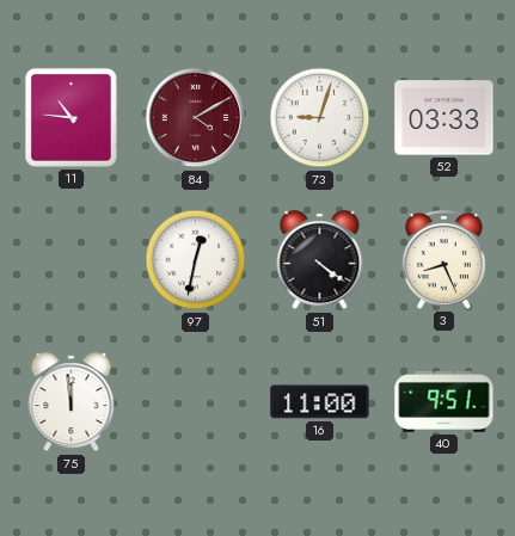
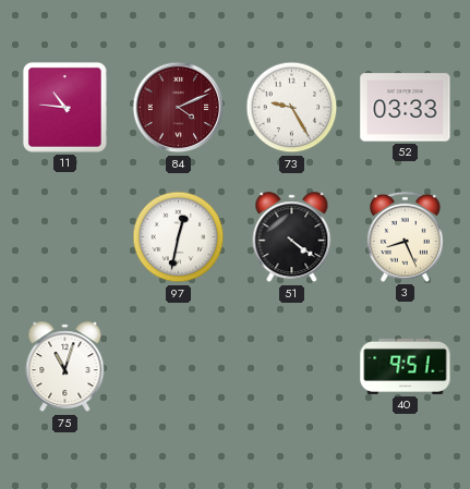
84: 4:10 -> 4:11
73: 9:03 -> 9:25
75: 11:59 -> 11:03
16: 11:00 -> none
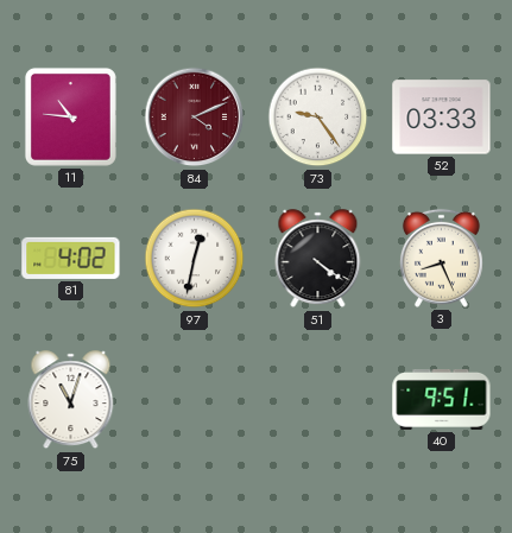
73: 9:25 -> 9:24
81: none -> 4:02
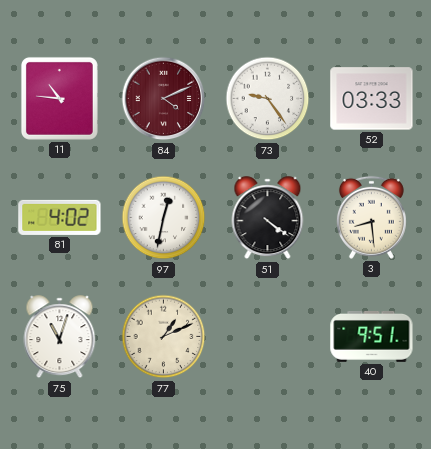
3: 8:26 -> 8:29
77: none -> 1:11
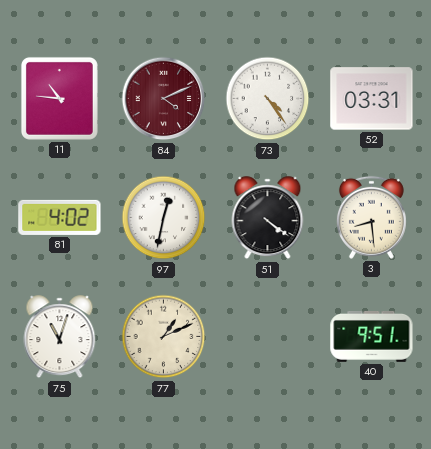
73: 9:24 -> 4:24
52: 03:33 -> 03:31
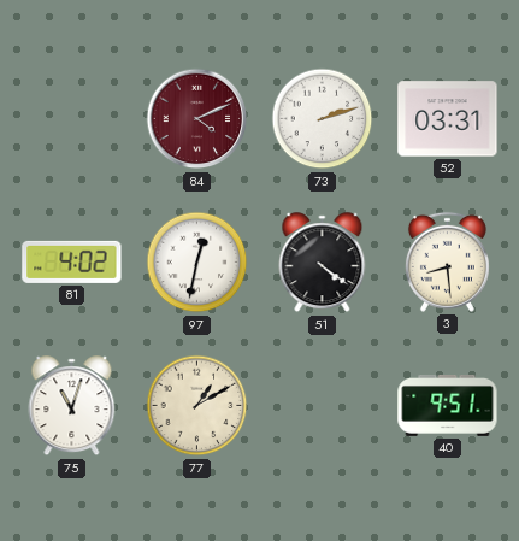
11: 10:46 -> none
73: 4:24 -> 2:12
77: 1:11 -> 1:10
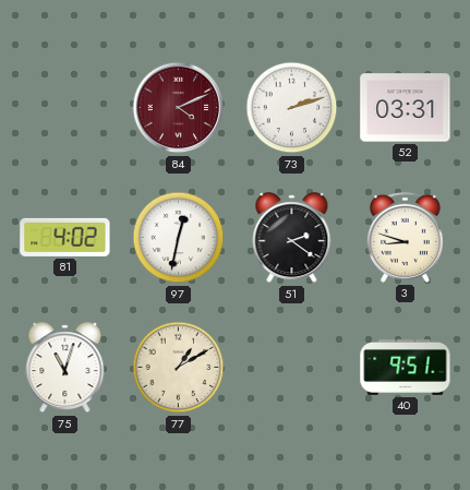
51: 4:21 -> 2:21
3: 8:29 -> 8:48
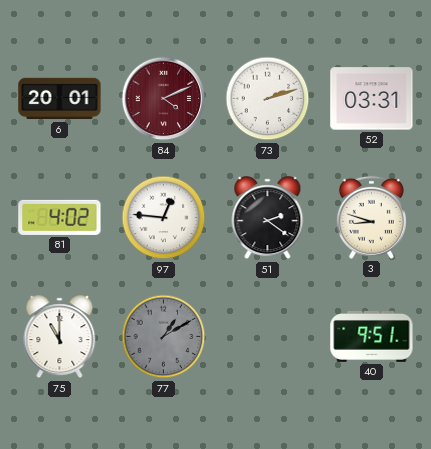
6: none -> 20:01
97: 12:32 -> 12:46
75: 11:03 -> 11:00
77 dial: cream -> grey
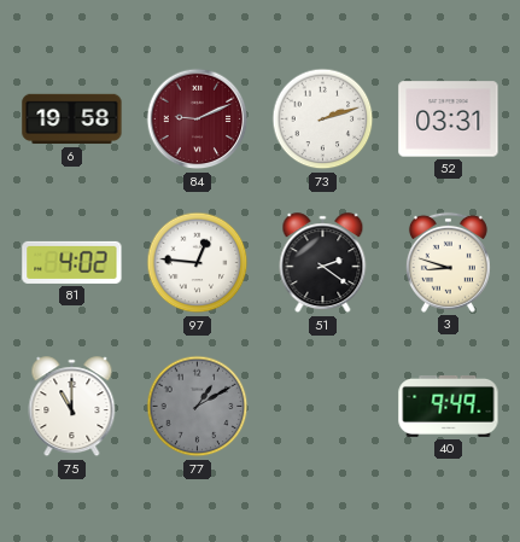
6: 20:01 -> 19:58
84: 4:11 -> 9:11
40: 9:51 -> 9:49
